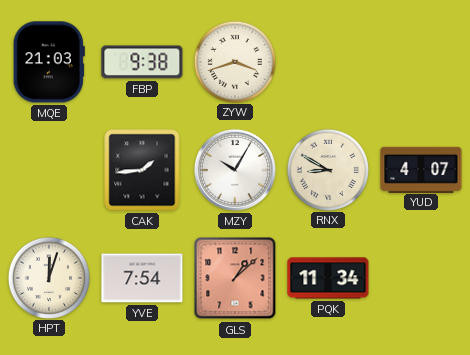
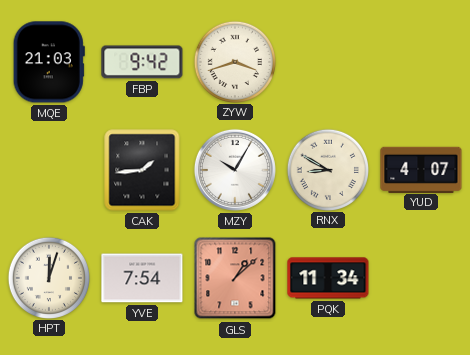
FBP: 9:38 -> 9:42
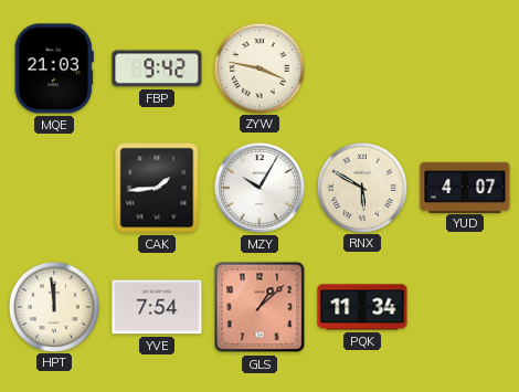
ZYW: 3:42 -> 3:47
RNX: 8:50 -> 5:50
HPT: 12:03 -> 11:59
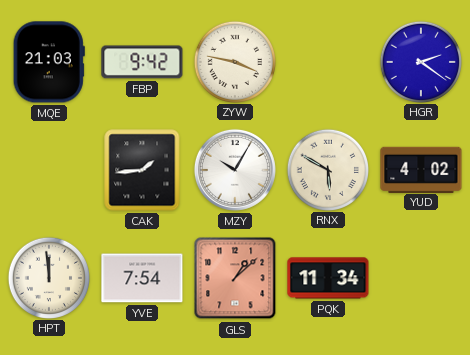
HGR: none -> 2:21
YUD: 4:07 -> 4:02
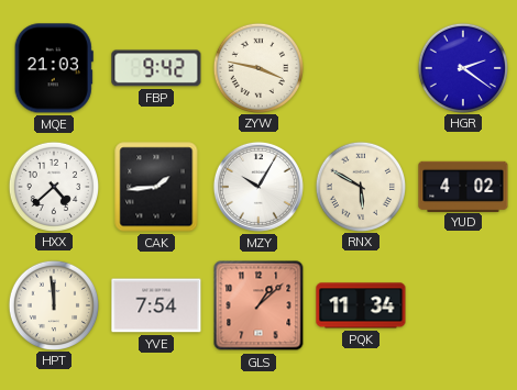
HXX: none -> 4:38
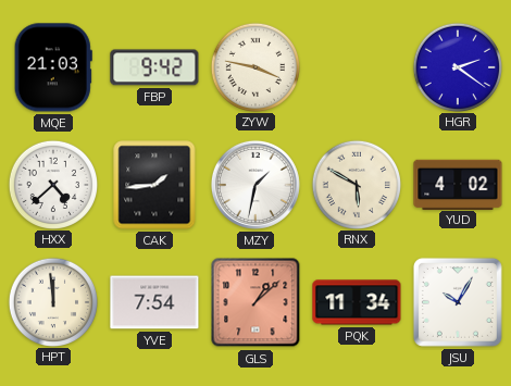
MZY: 10:05 -> 1:32
JSU: none -> 10:05
